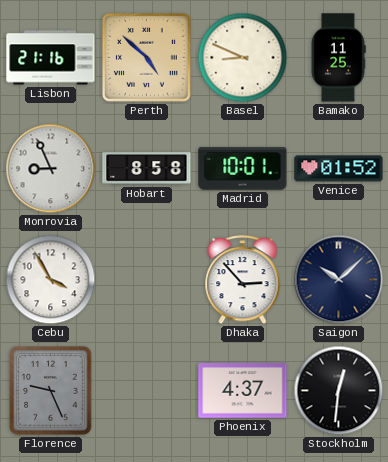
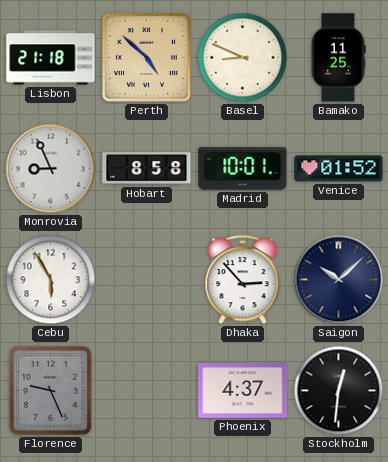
Lisbon: 21:16 -> 21:18
Cebu: 3:55 -> 5:55
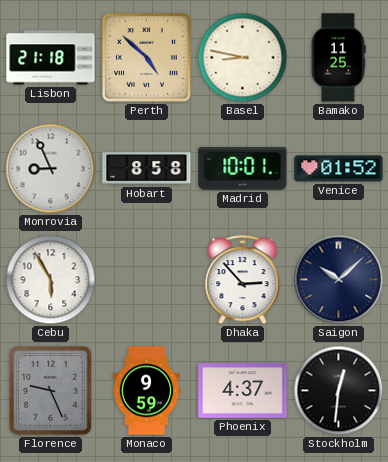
Basel: 8:49 -> 8:47
Monaco: none -> 9:59
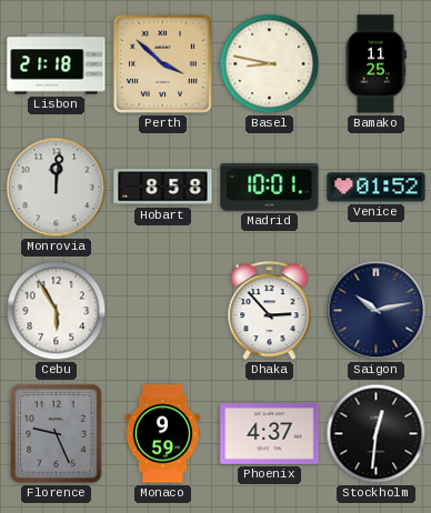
Perth: 4:52 -> 3:52
Monrovia: 8:56 -> 12:01
Saigon: 10:08 -> 10:13
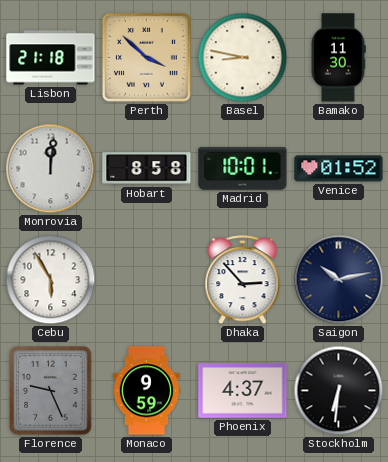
Bamako: 11:25 -> 11:30
Stockholm: 12:31 -> 6:31
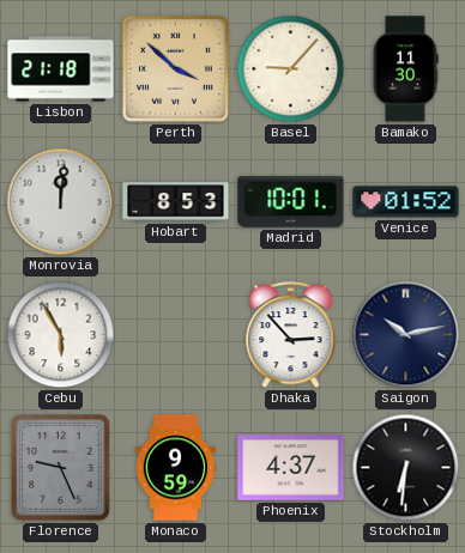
Basel: 8:47 -> 9:07
Hobart: 8:58 -> 8:53
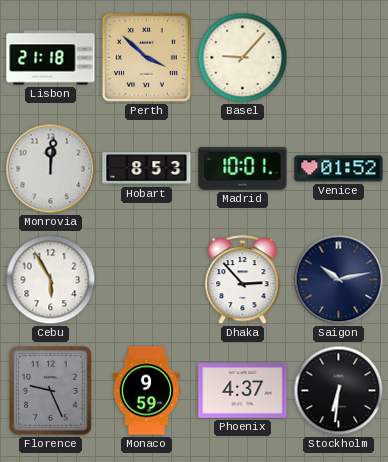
Bamako: 11:30 -> none
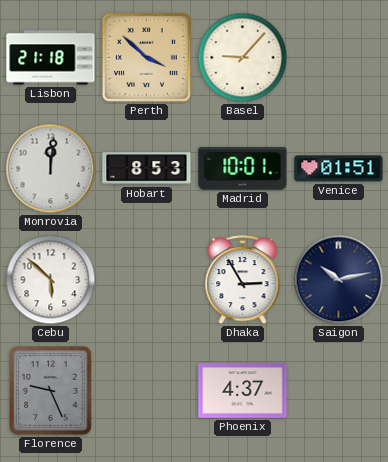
Venice: 01:52 -> 01:51
Cebu: 5:55 -> 5:52
Dhaka: 2:53 -> 2:55
Monaco: 9:59 -> none
Stockholm: 6:31 -> none
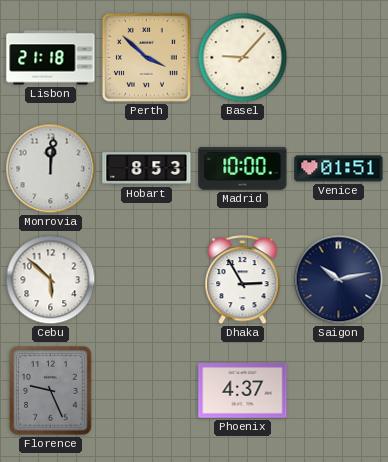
Madrid: 10:01 -> 10:00
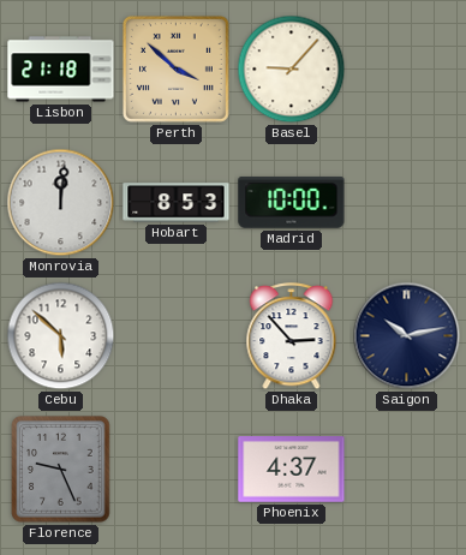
Venice: 01:51 -> none
Dhaka: 2:55 -> 2:53
